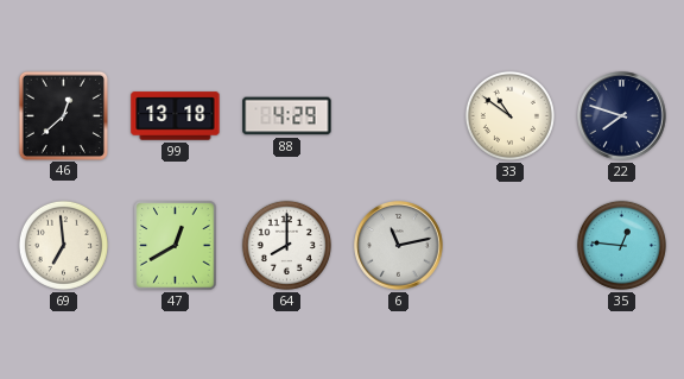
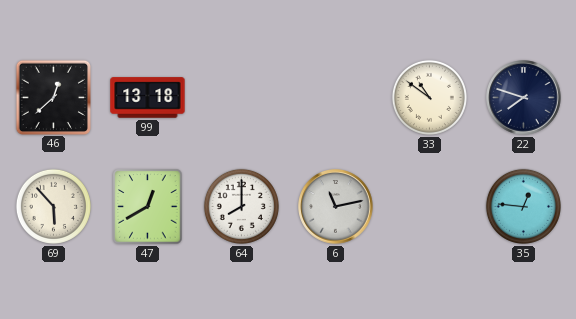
88: 4:29 -> none
69: 6:59 -> 5:53
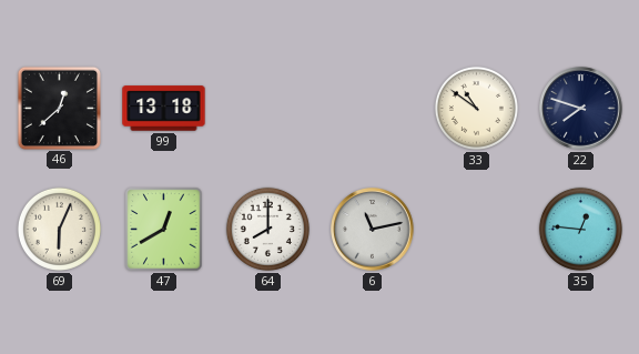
69: 5:53 -> 6:04
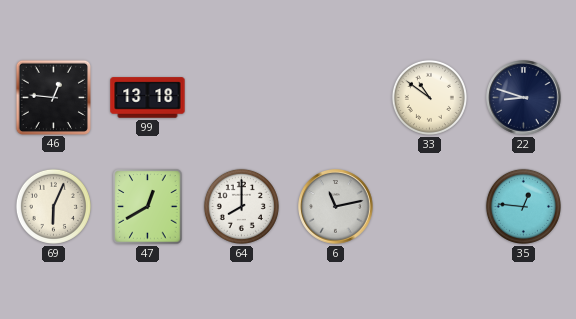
46: 12:38 -> 12:46
22: 7:48 -> 8:48
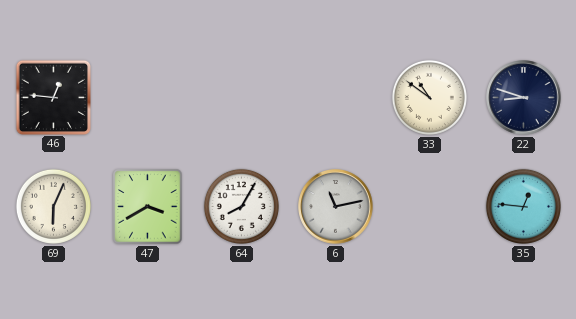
99: 13:18 -> none
47: 12:40 -> 3:40
64: 8:00 -> 8:05
